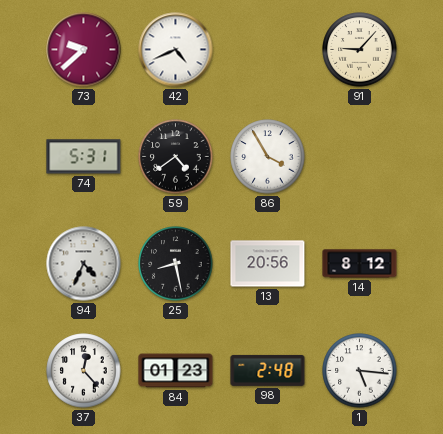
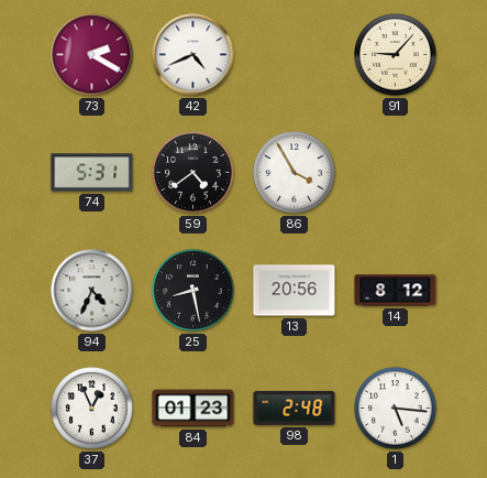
73: 9:38 -> 2:20
37: 12:23 -> 12:56
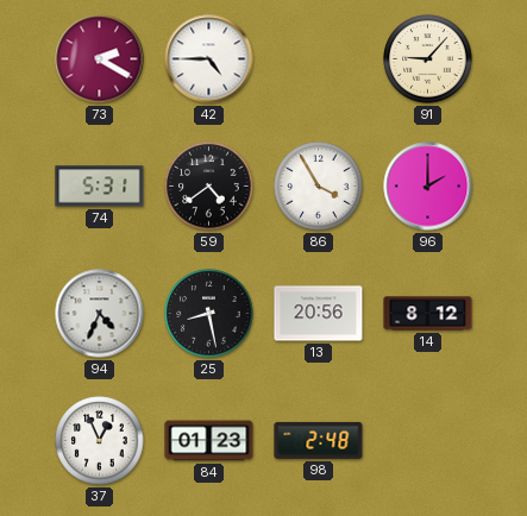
42: 4:41 -> 4:45
96: none -> 2:00
1: 5:16 -> none
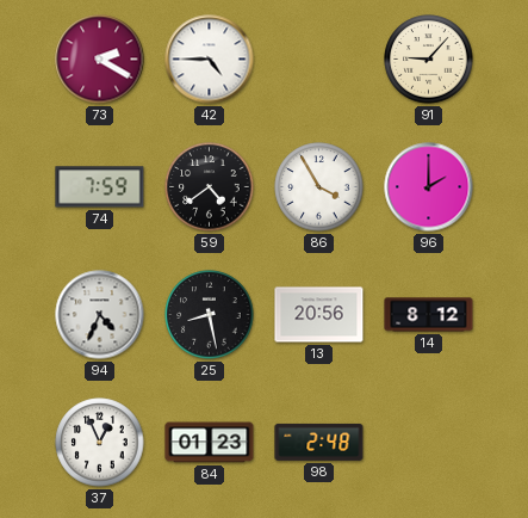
74: 5:31 -> 7:59
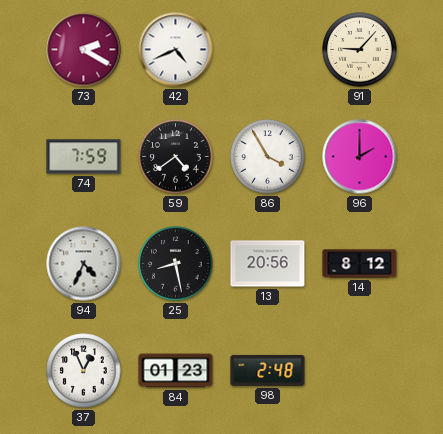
42: 4:45 -> 4:41
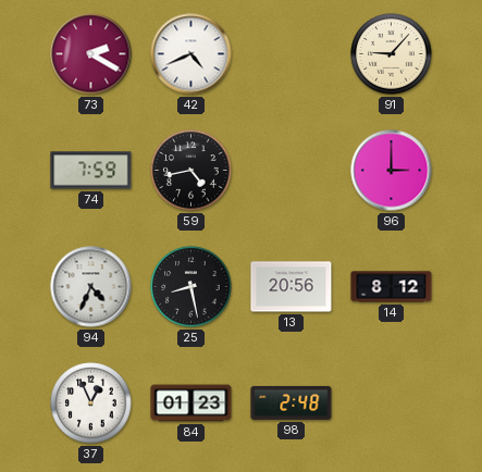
59: 4:39 -> 4:43
86: 3:55 -> none
96: 2:00 -> 3:00
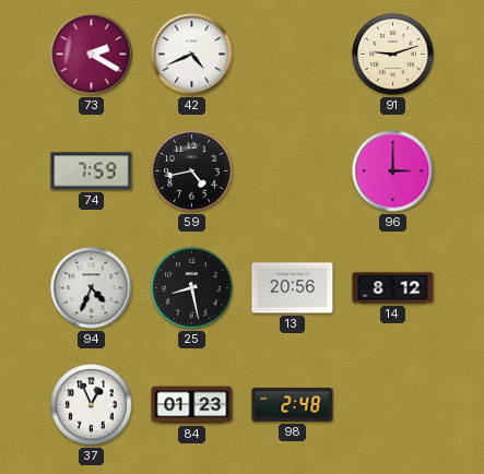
91: 9:07 -> 9:12
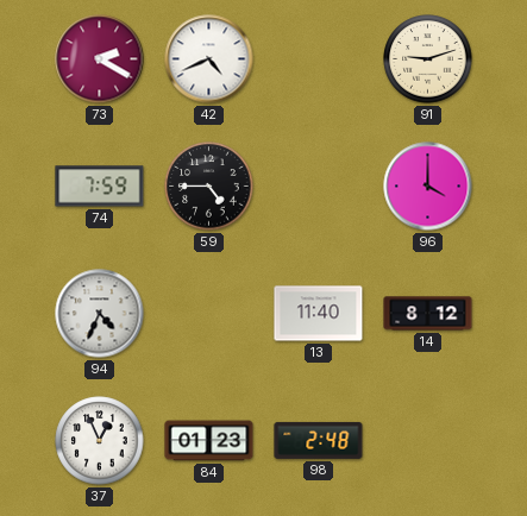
59: 4:43 -> 4:45
96: 3:00 -> 4:00
25: 8:28 -> none
13: 20:56 -> 11:40
